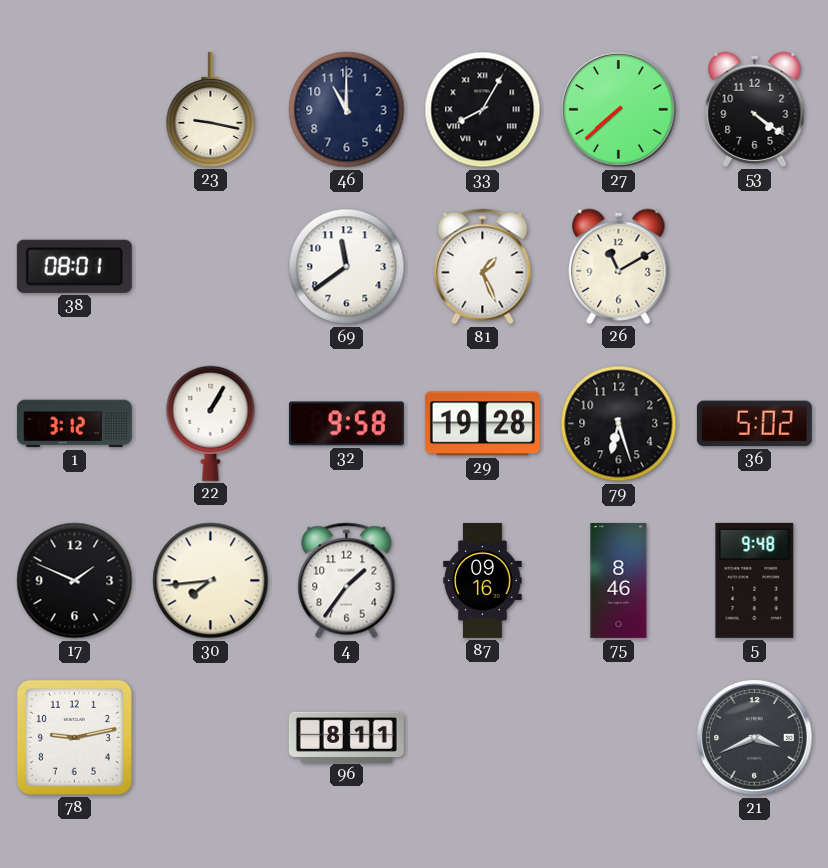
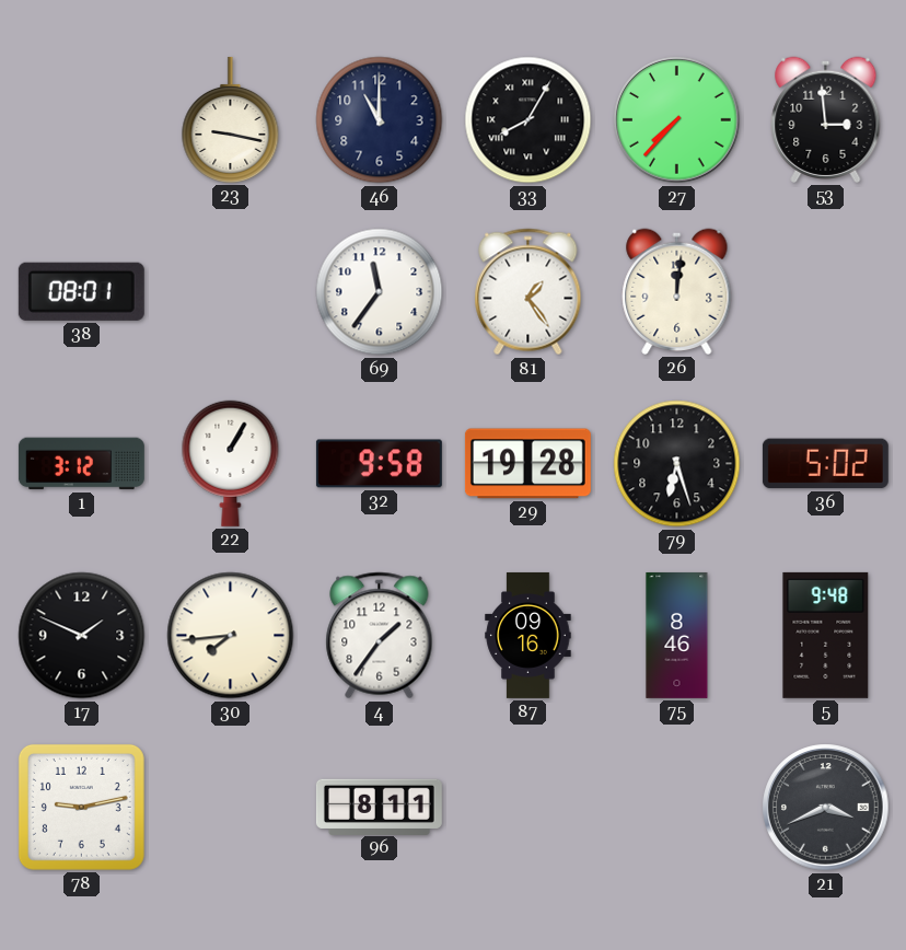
27: 7:38 -> 7:37
53: 4:21 -> 2:59
69: 11:39 -> 11:36
81: 1:26 -> 1:24
26: 11:10 -> 12:01
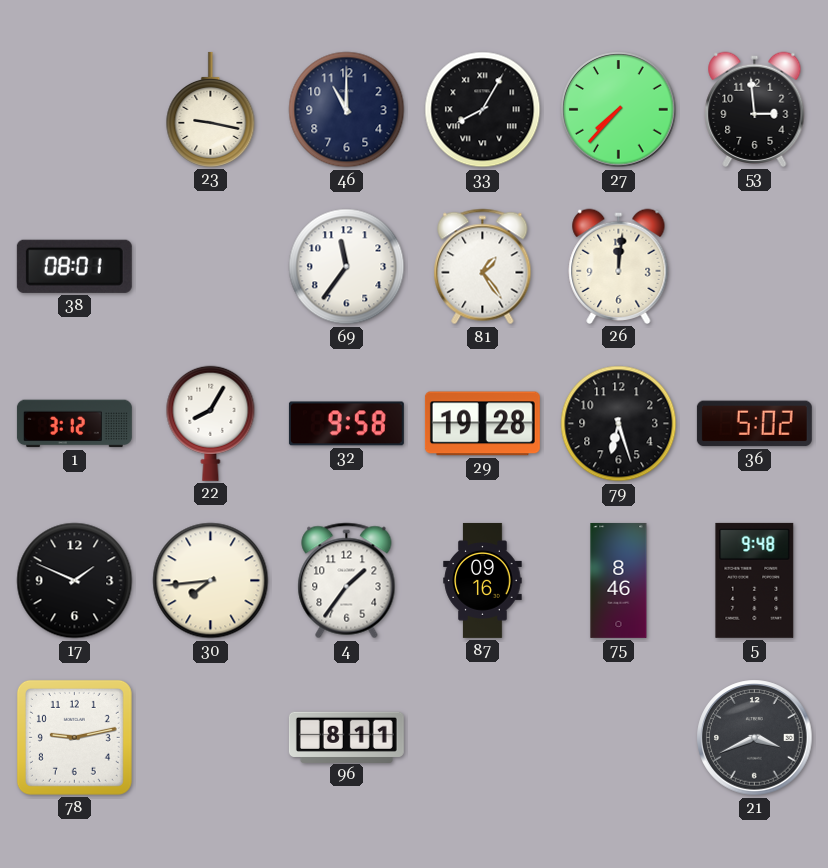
22: 1:05 -> 8:05
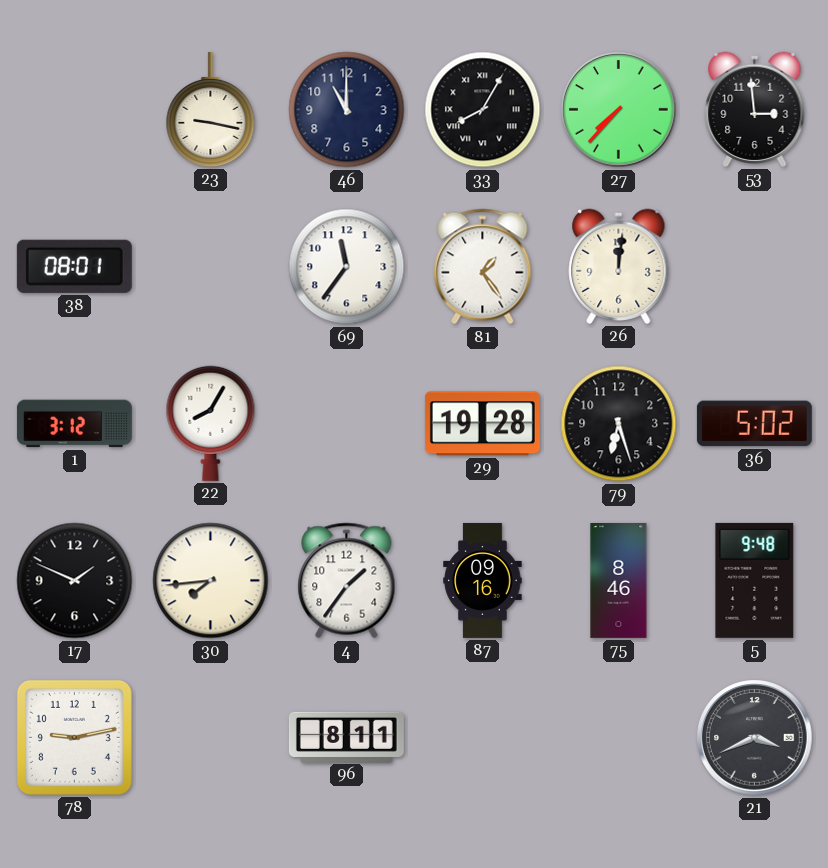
32: 9:58 -> none
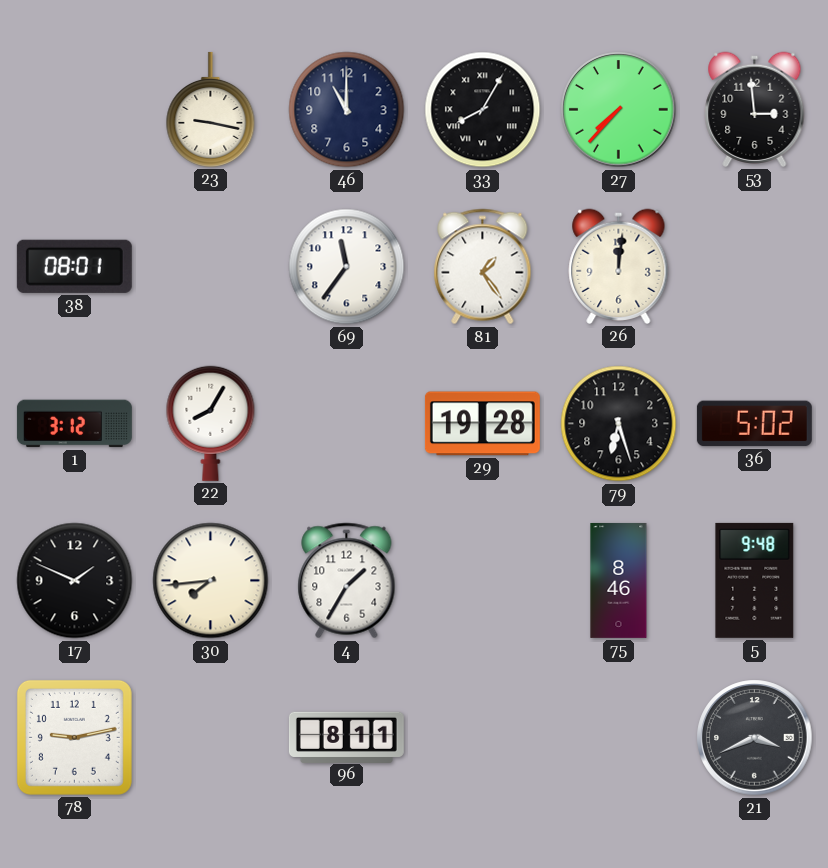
4: 1:36 -> 1:35
87: 09:16 -> none
